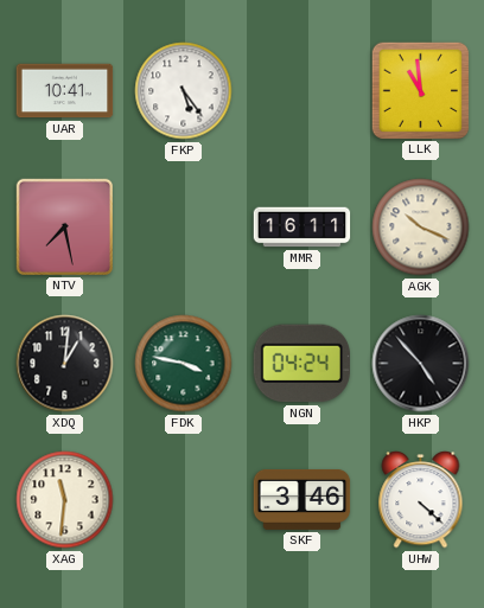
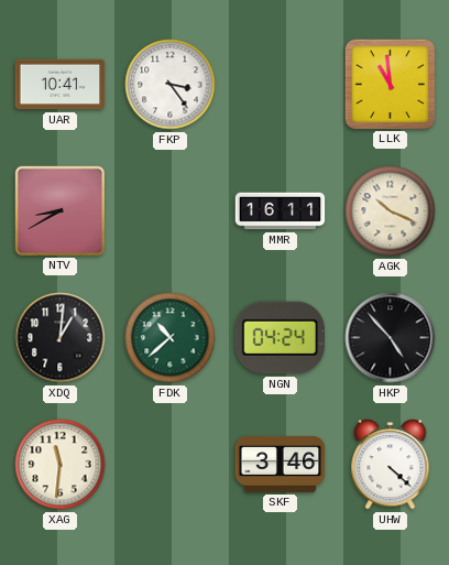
FKP: 5:24 -> 3:24
NTV: 7:28 -> 8:40
FDK: 3:47 -> 10:38
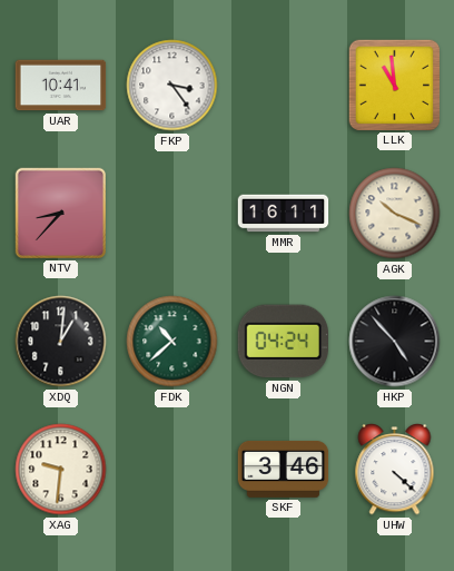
NTV: 8:40 -> 8:37
XAG: 11:31 -> 9:31
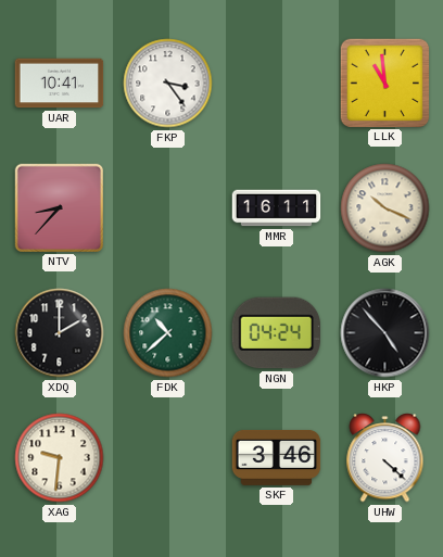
XDQ: 1:01 -> 2:00
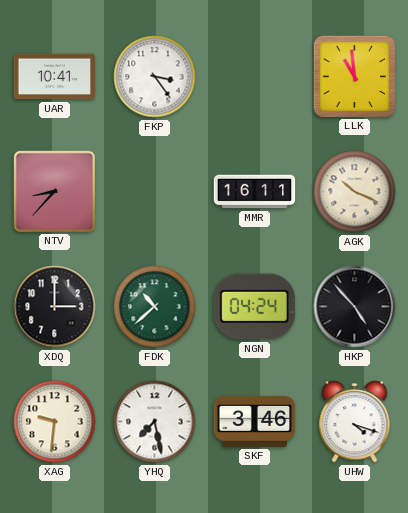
XDQ: 2:00 -> 3:00
YHQ: none -> 7:28
UHW: 4:22 -> 4:18
